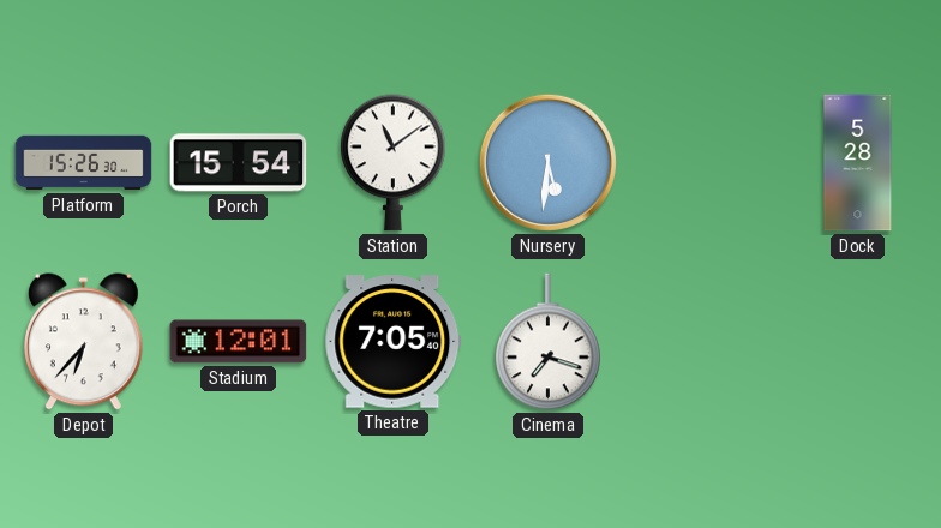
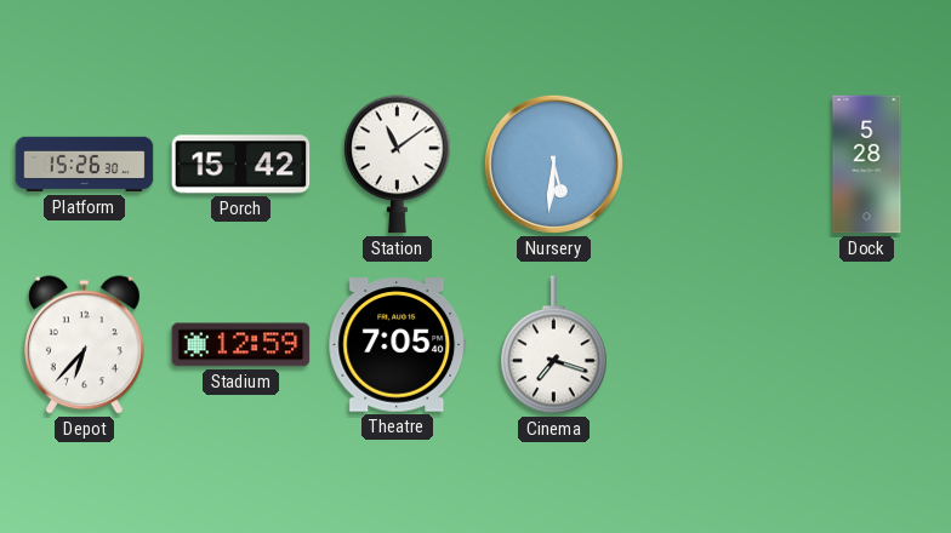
Porch: 15:54 -> 15:42
Stadium: 12:01 -> 12:59
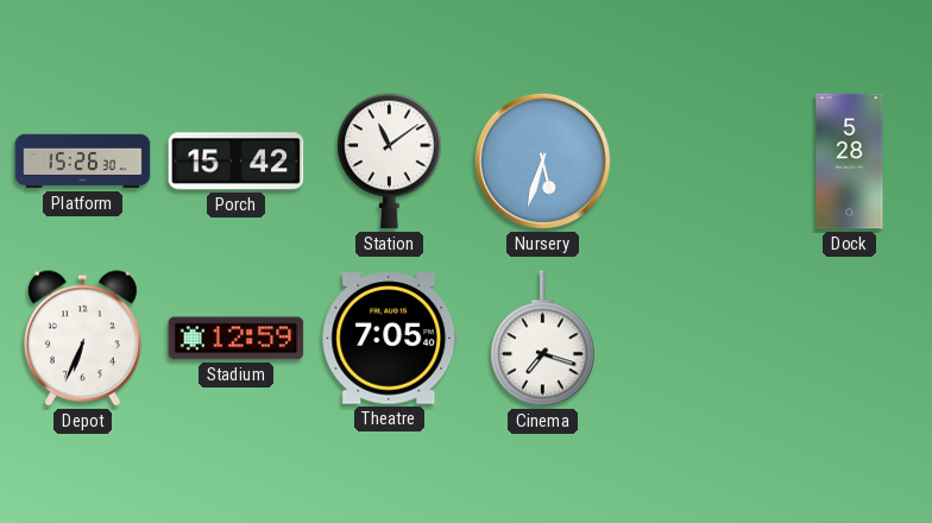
Nursery: 5:31 -> 5:33
Depot: 6:37 -> 6:34
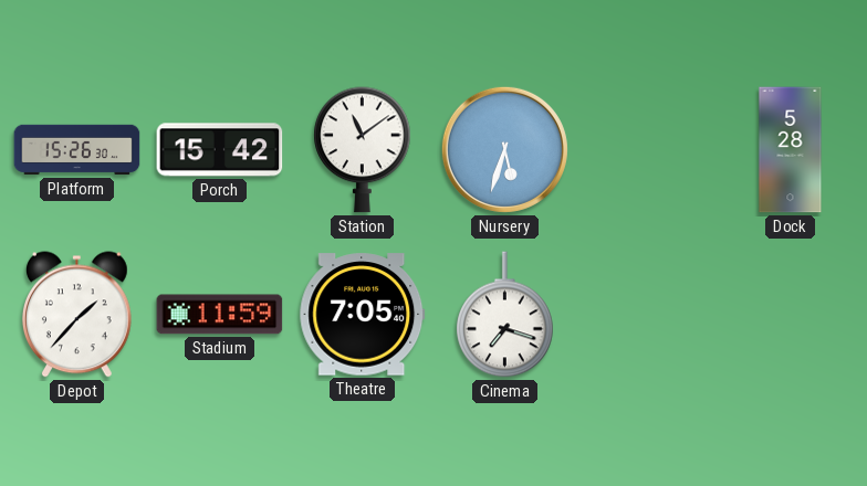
Depot: 6:34 -> 1:37
Stadium: 12:59 -> 11:59
